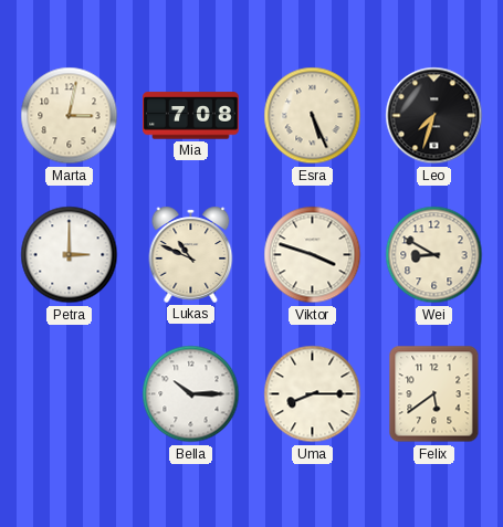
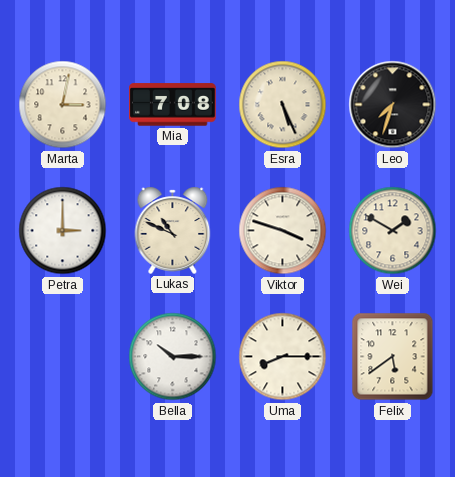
Wei: 8:50 -> 1:50
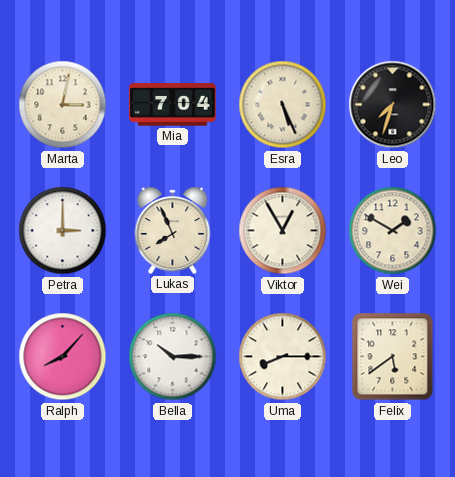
Mia: 7:08 -> 7:04
Lukas: 10:49 -> 7:56
Viktor: 3:48 -> 12:55
Ralph: none -> 8:07
